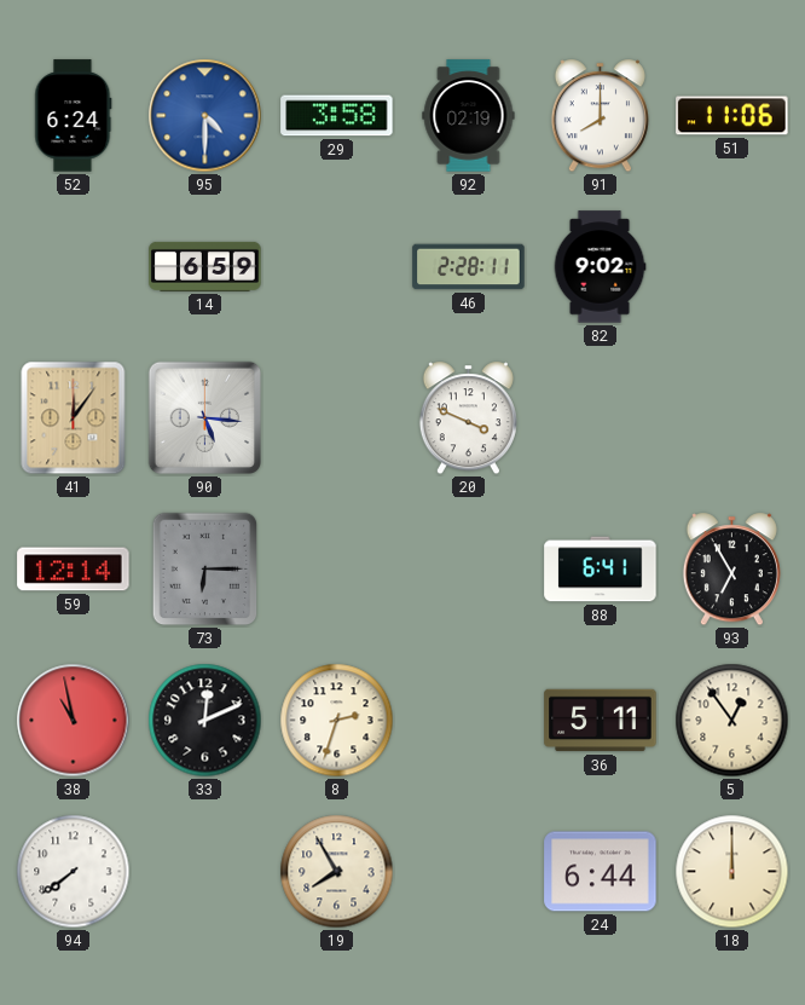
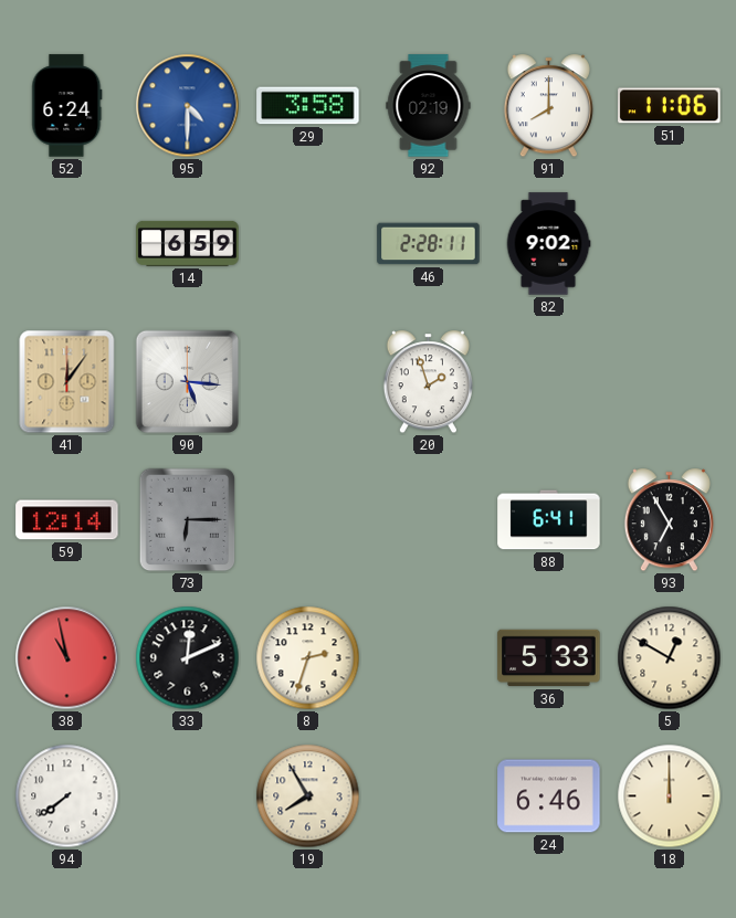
20: 3:49 -> 1:57
36: 5:11 -> 5:33
5: 12:54 -> 12:50
24: 6:44 -> 6:46
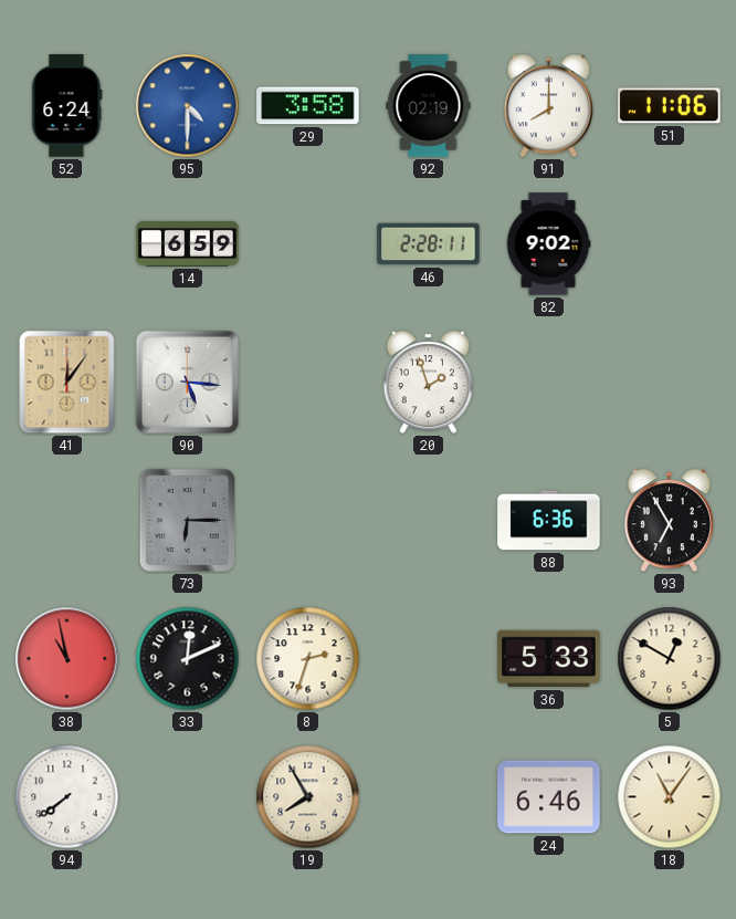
59: 12:14 -> none
88: 6:41 -> 6:36
18: 12:00 -> 11:06
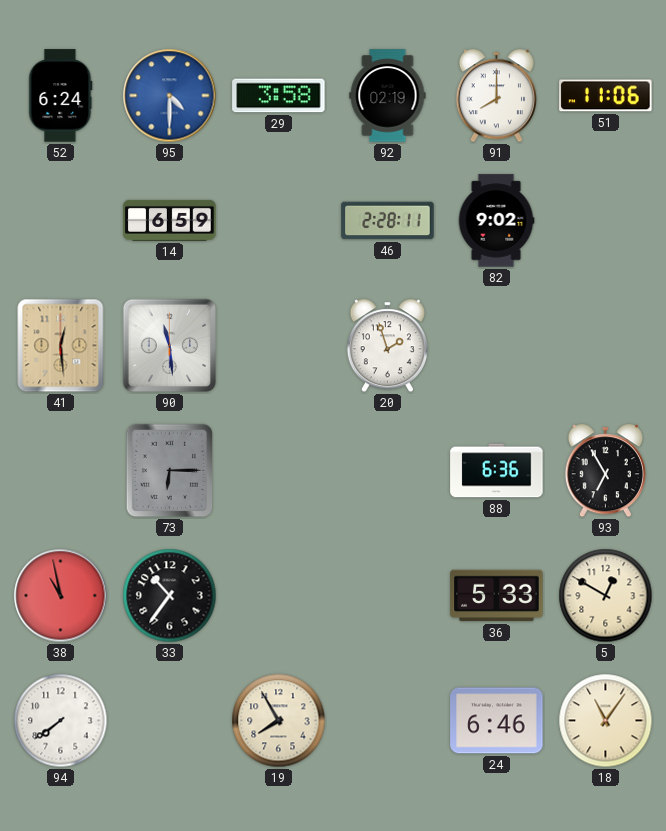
41: 12:06 -> 12:29
90: 5:16 -> 11:29
33: 12:11 -> 10:36
8: 2:33 -> none
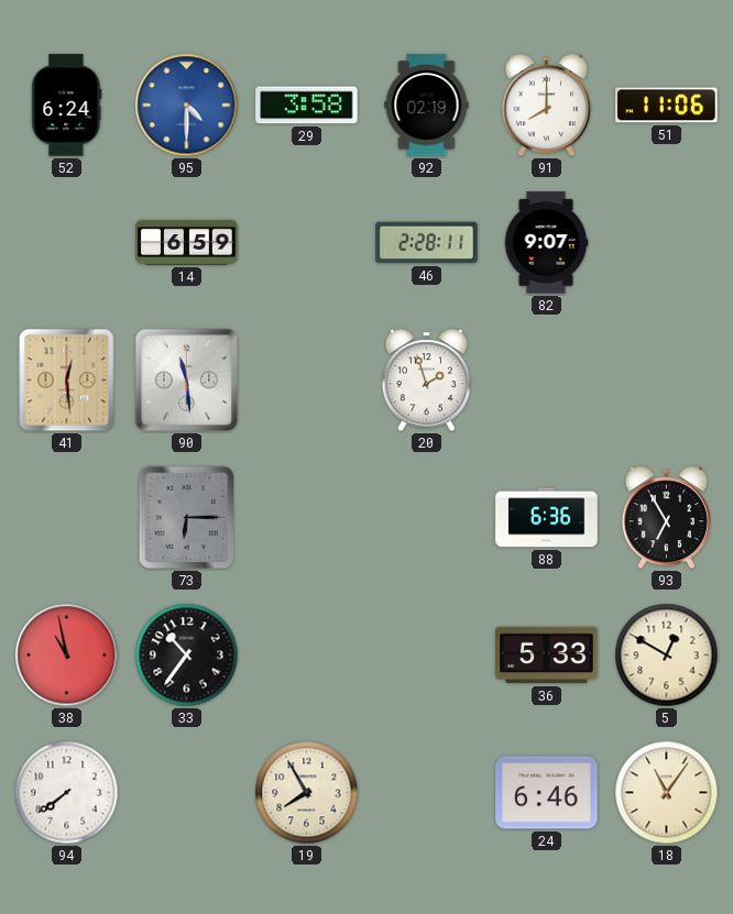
82: 9:02 -> 9:07
